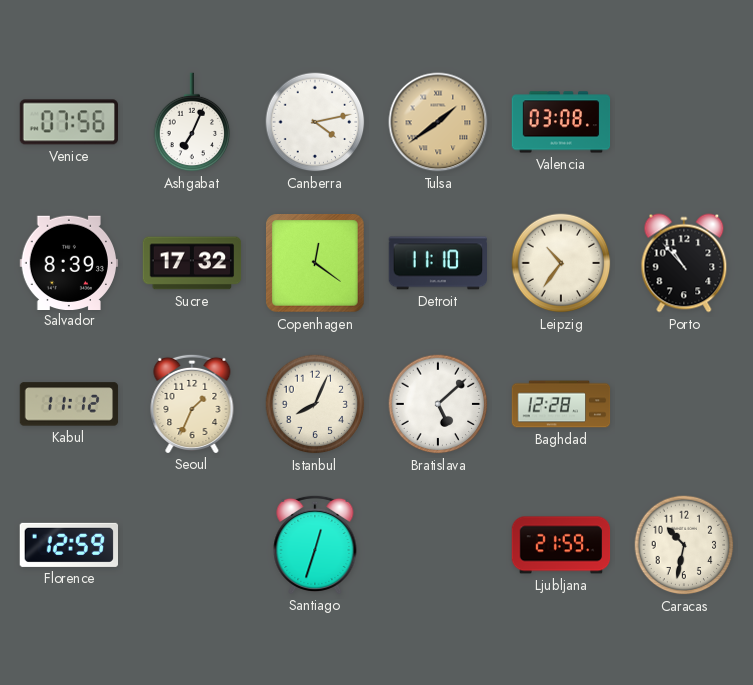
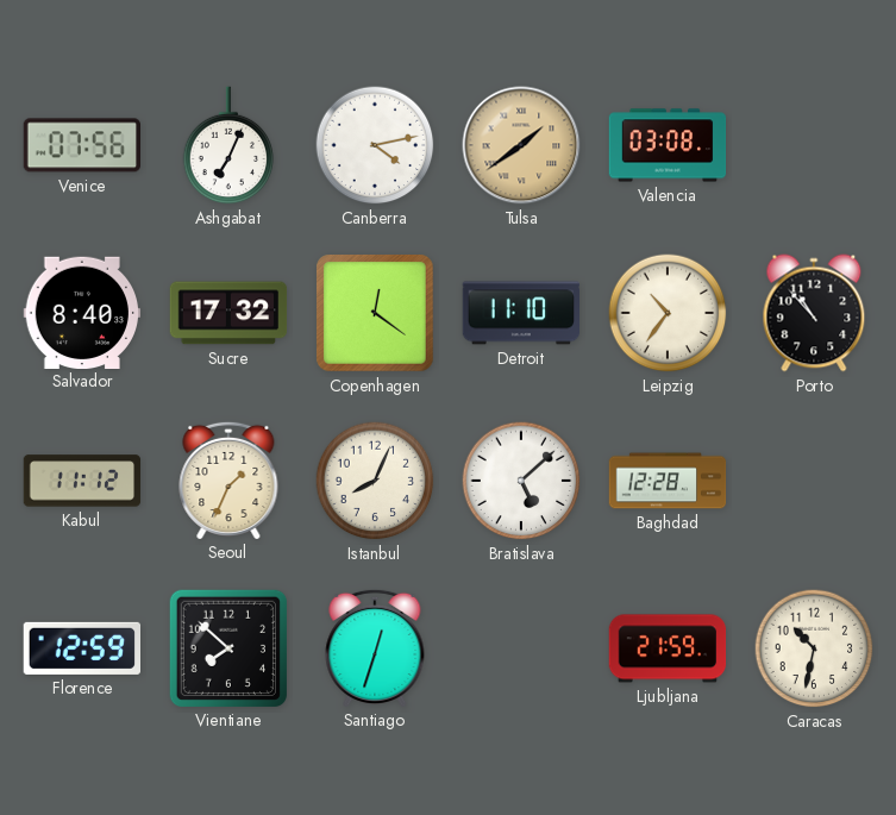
Salvador: 8:39 -> 8:40
Vientiane: none -> 7:52
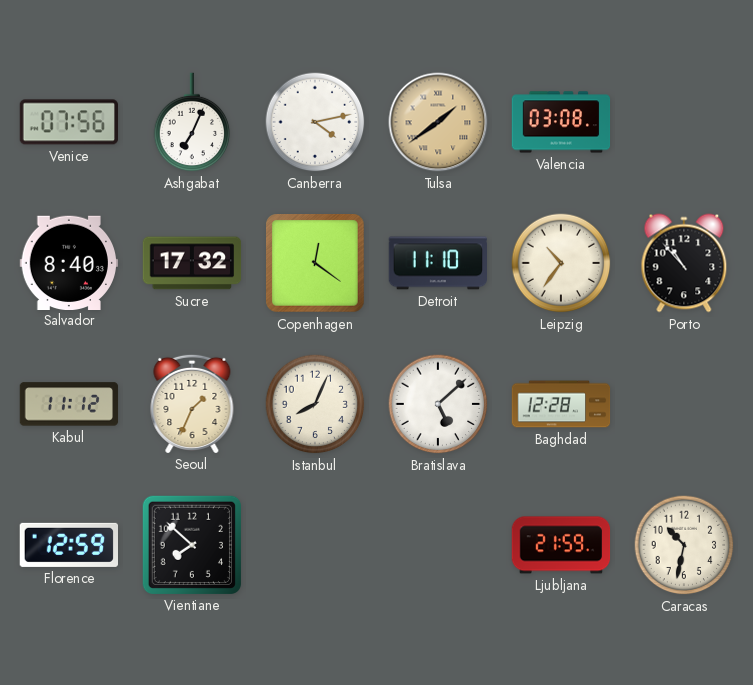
Santiago: 12:33 -> none
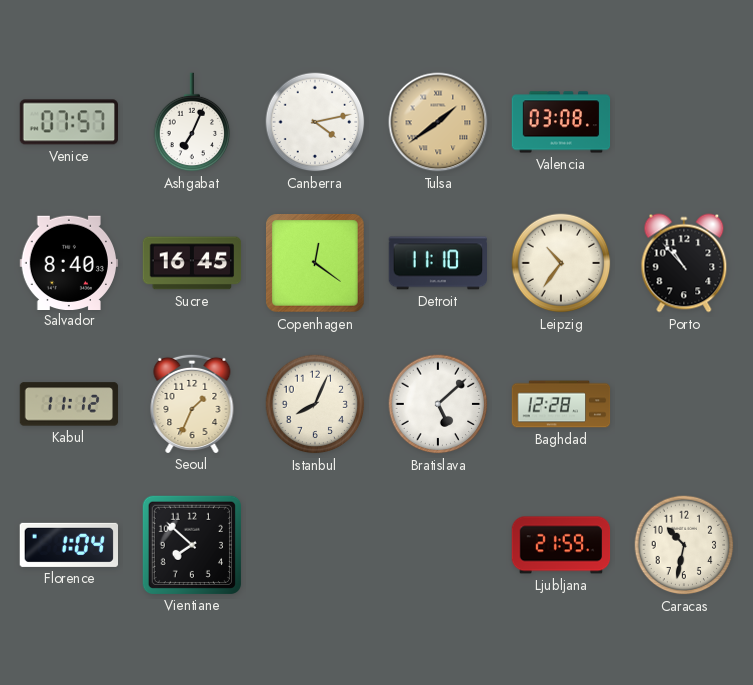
Venice: 07:56 -> 07:57
Sucre: 17:32 -> 16:45
Florence: 12:59 -> 1:04
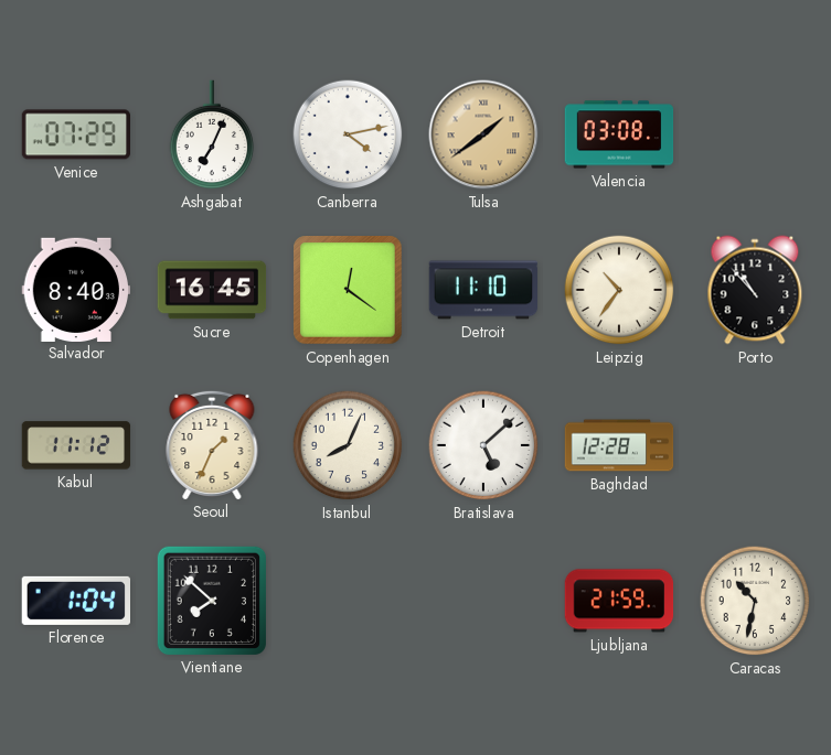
Venice: 07:57 -> 07:29
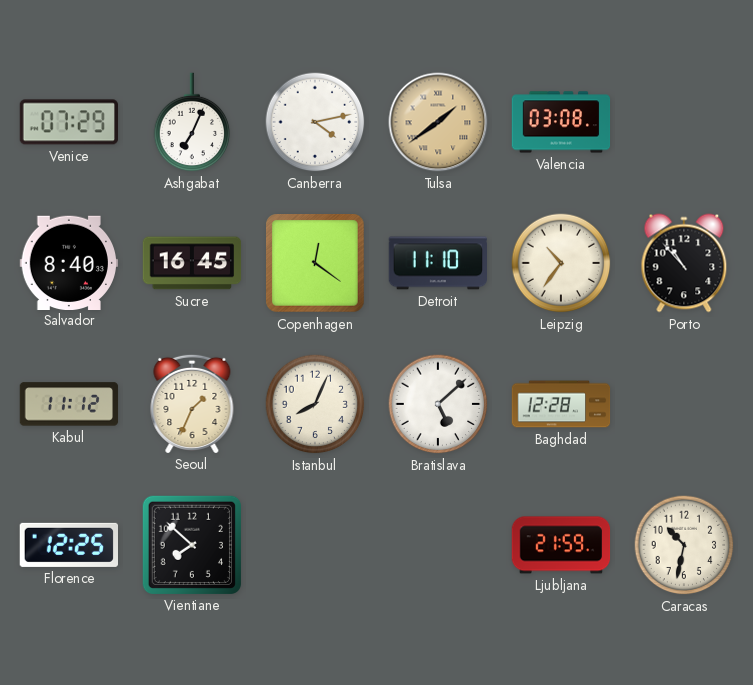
Florence: 1:04 -> 12:25
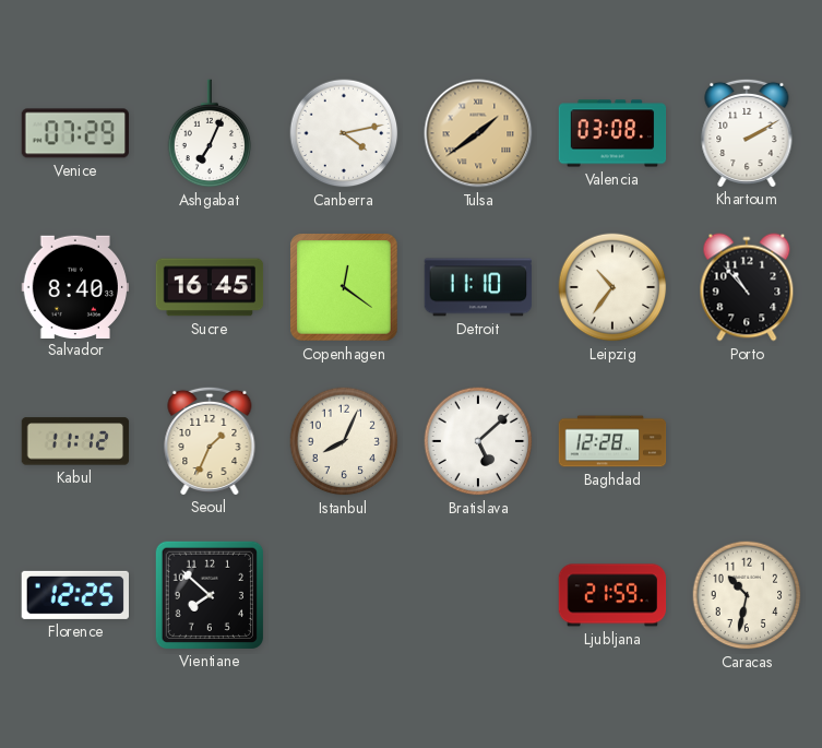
Khartoum: none -> 2:10
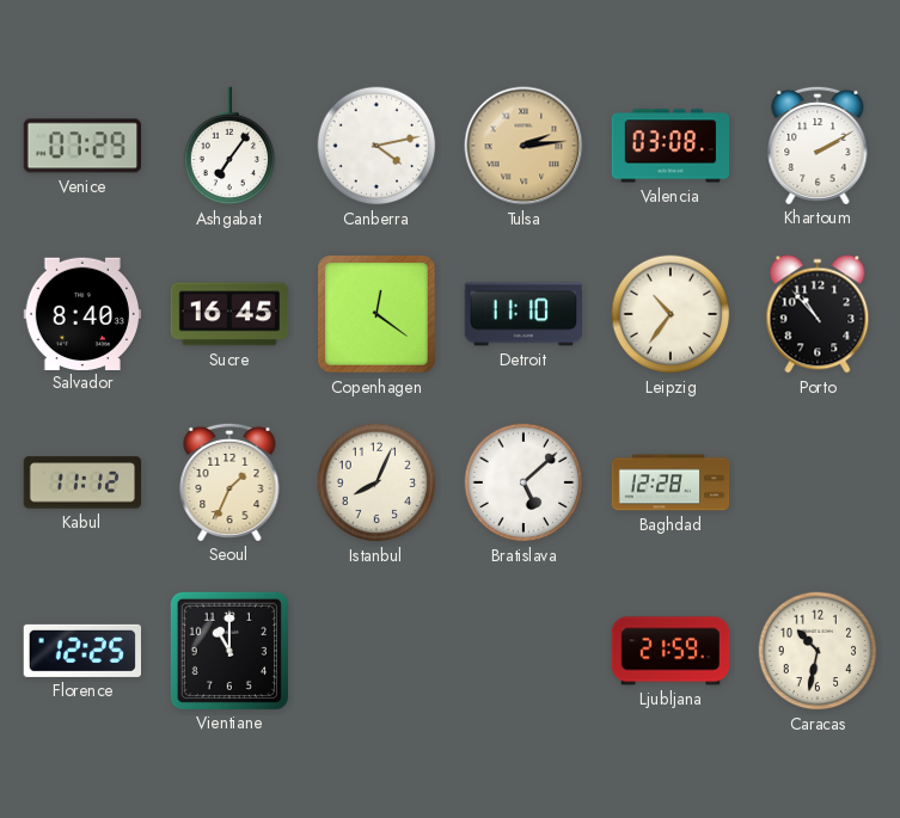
Ashgabat: 7:04 -> 7:06
Tulsa: 1:39 -> 2:14
Vientiane: 7:52 -> 11:00
